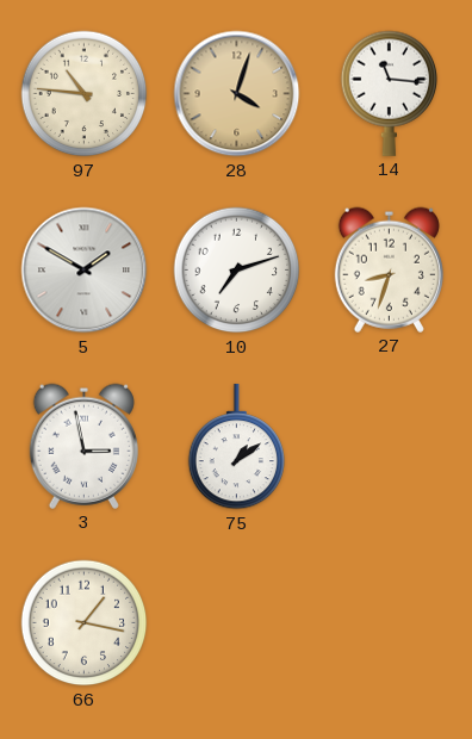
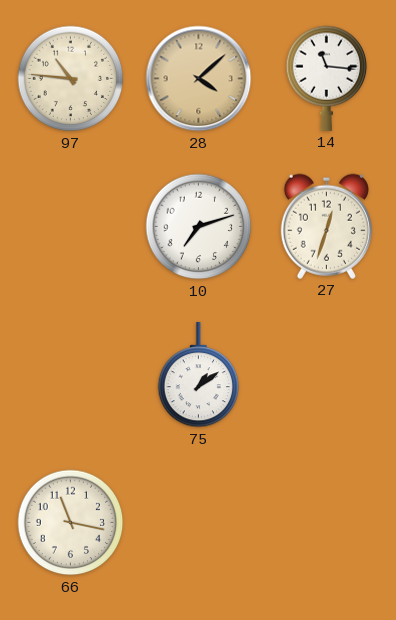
28: 4:03 -> 4:08
5: 1:50 -> none
27: 8:33 -> 12:33
3: 2:58 -> none
66: 1:17 -> 11:17
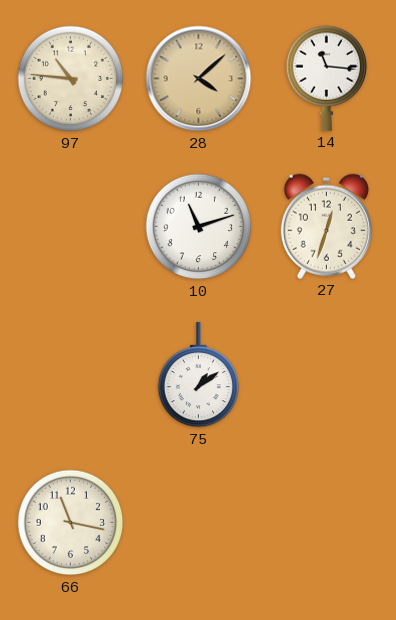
10: 7:12 -> 11:12
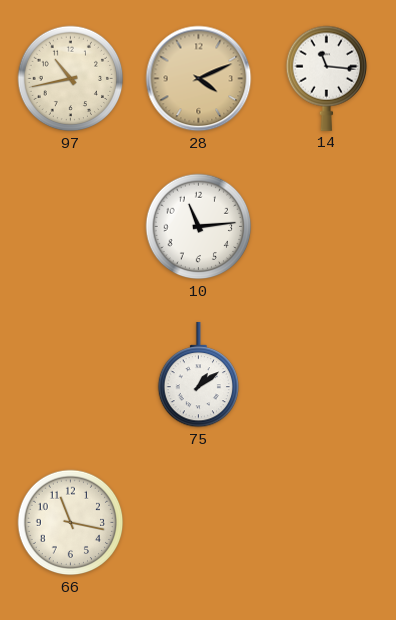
97: 10:46 -> 10:43
28: 4:08 -> 4:11
10: 11:12 -> 11:14
27: 12:33 -> none
